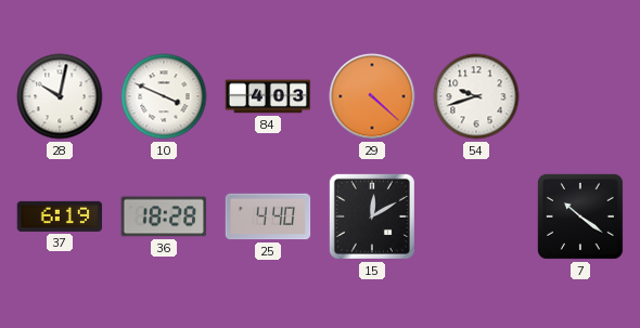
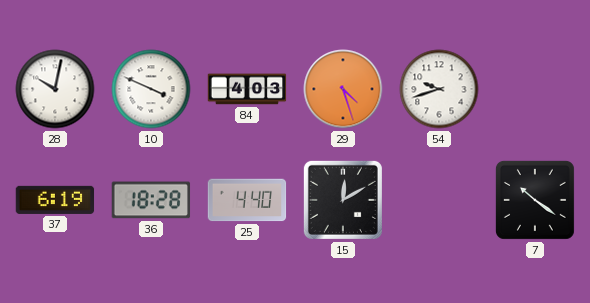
29: 4:22 -> 4:27
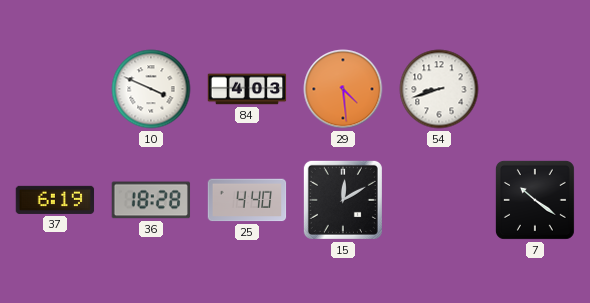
28: 10:02 -> none
29: 4:27 -> 4:29
54: 9:42 -> 8:42
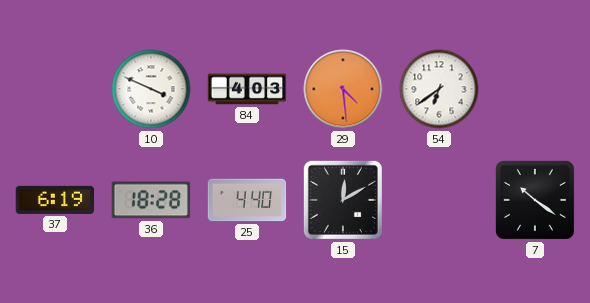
54: 8:42 -> 6:39
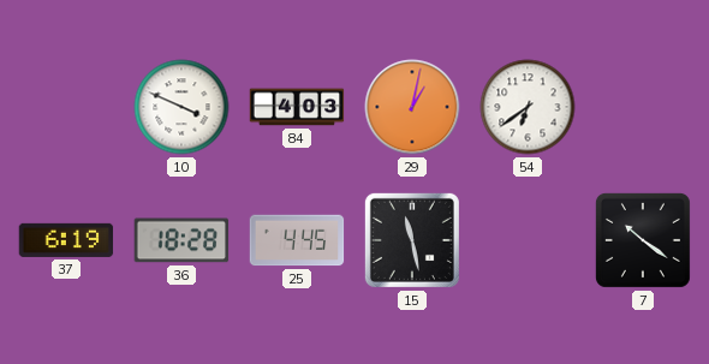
29: 4:29 -> 1:02
25: 4:40 -> 4:45
15: 12:10 -> 11:28
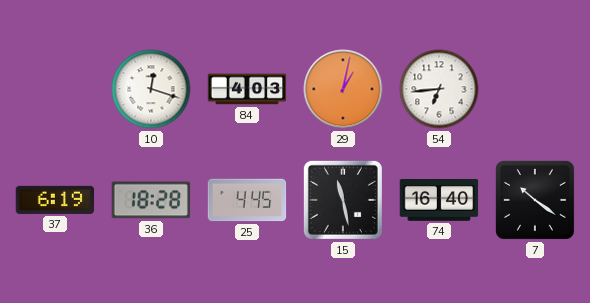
10: 3:49 -> 12:18
54: 6:39 -> 6:44
74: none -> 16:40
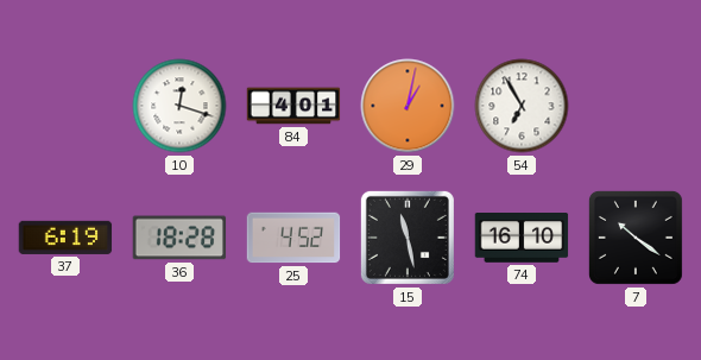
84: 4:03 -> 4:01
54: 6:44 -> 6:55
25: 4:45 -> 4:52
74: 16:40 -> 16:10
